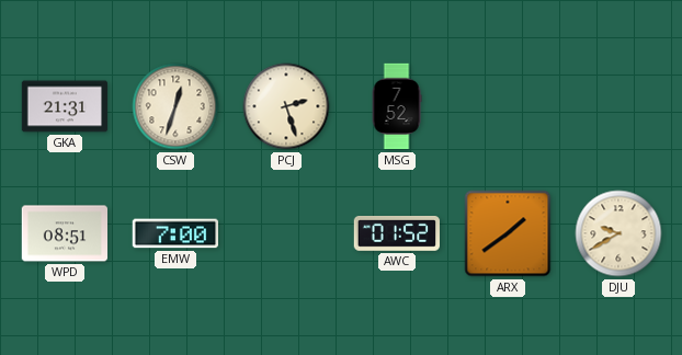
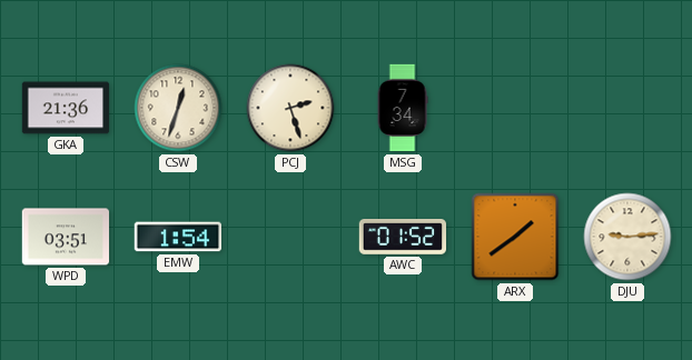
GKA: 21:31 -> 21:36
MSG: 7:52 -> 7:34
WPD: 08:51 -> 03:51
EMW: 7:00 -> 1:54
DJU: 9:40 -> 9:14
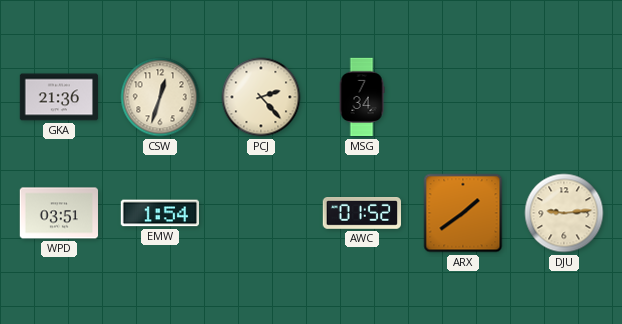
PCJ: 2:27 -> 2:23
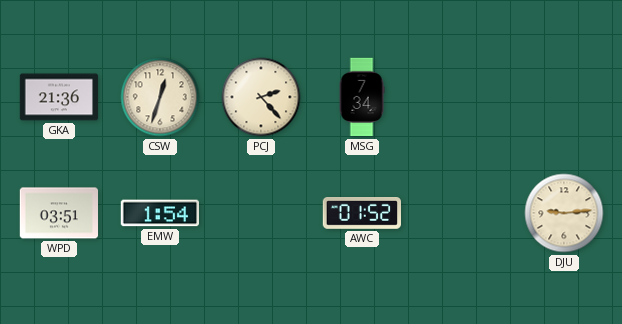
ARX: 1:39 -> none
